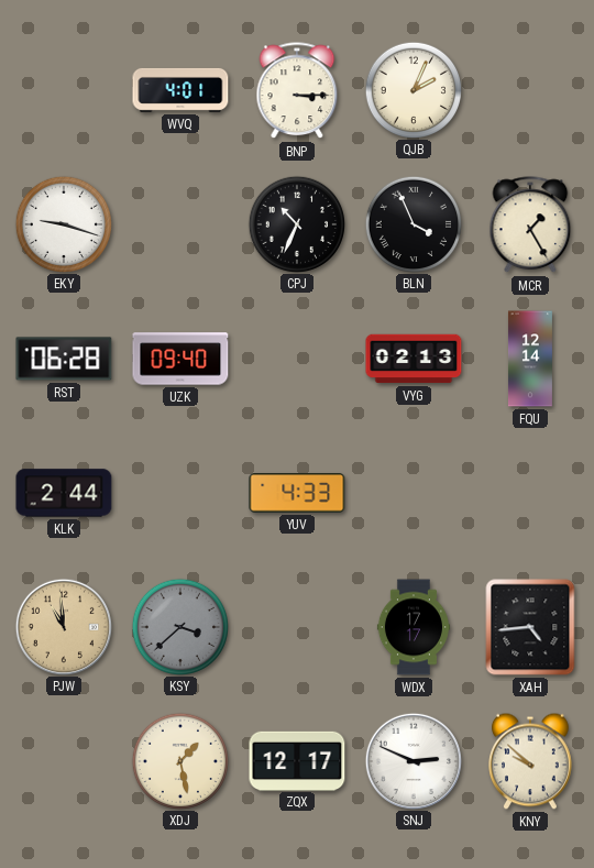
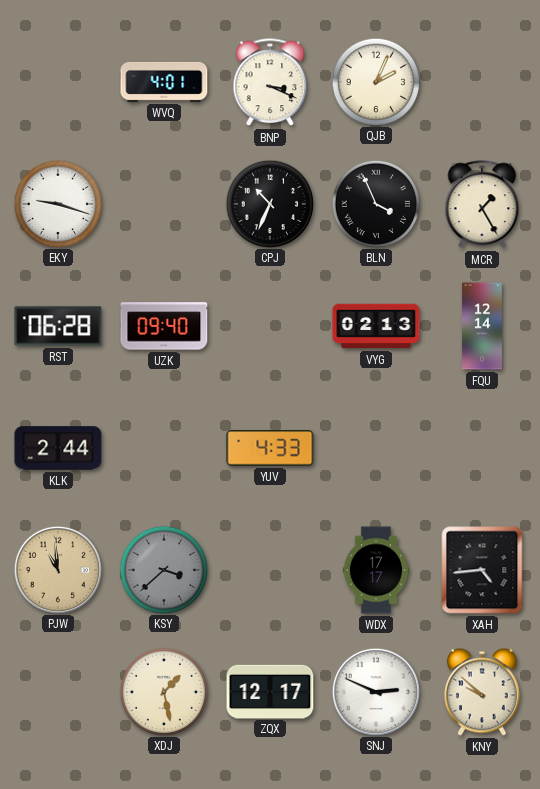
BNP: 3:15 -> 3:19
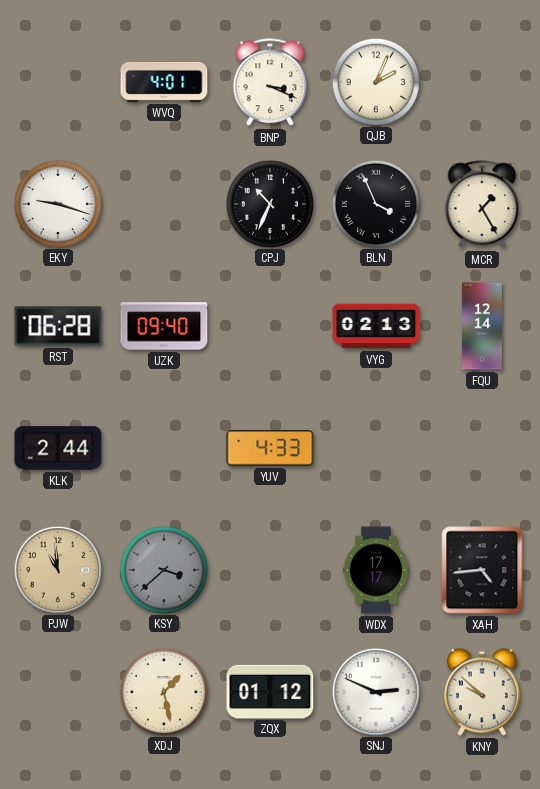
ZQX: 12:17 -> 01:12
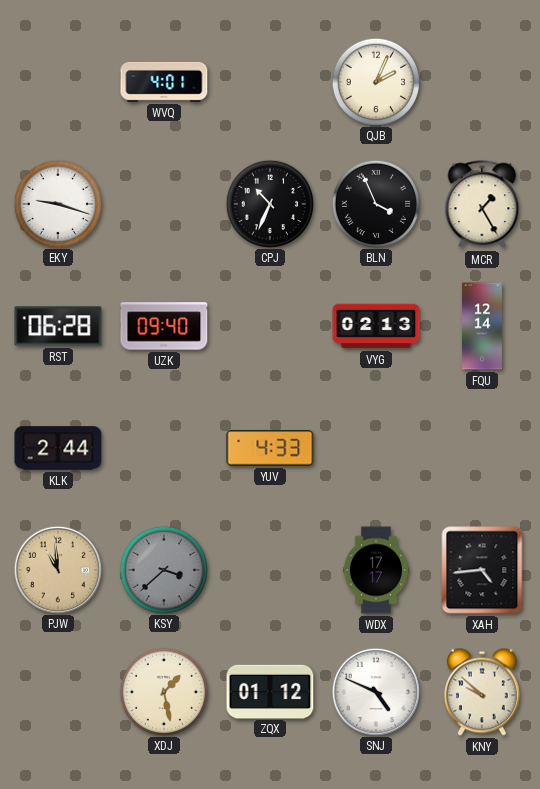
BNP: 3:19 -> none
SNJ: 2:49 -> 4:49
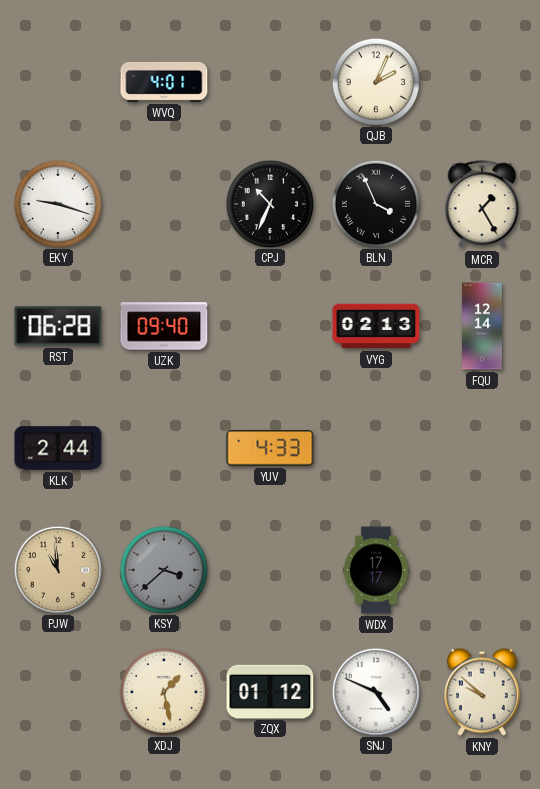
XAH: 4:44 -> none
